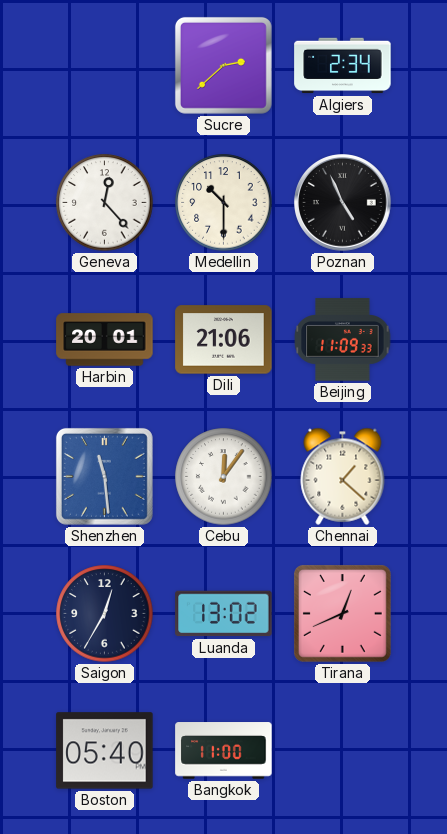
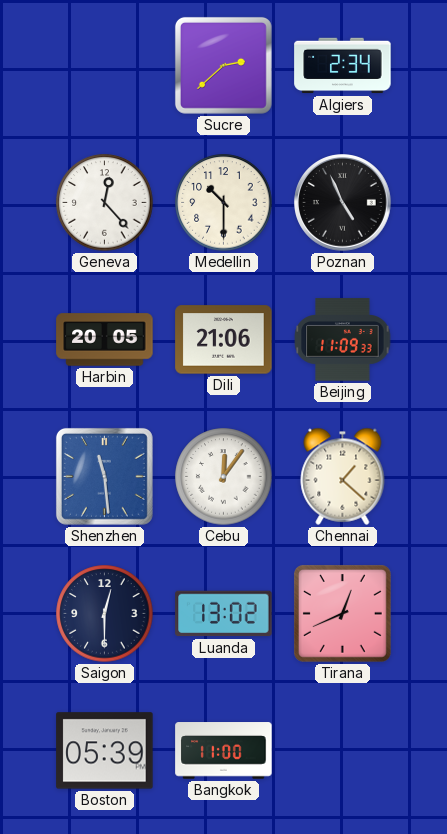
Harbin: 20:01 -> 20:05
Saigon: 12:35 -> 12:30
Boston: 05:40 -> 05:39
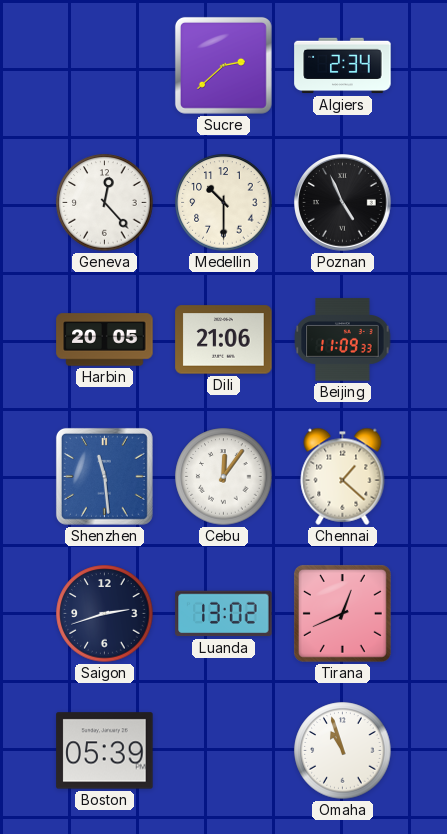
Saigon: 12:30 -> 2:42
Bangkok: 11:00 -> none
Omaha: none -> 10:57
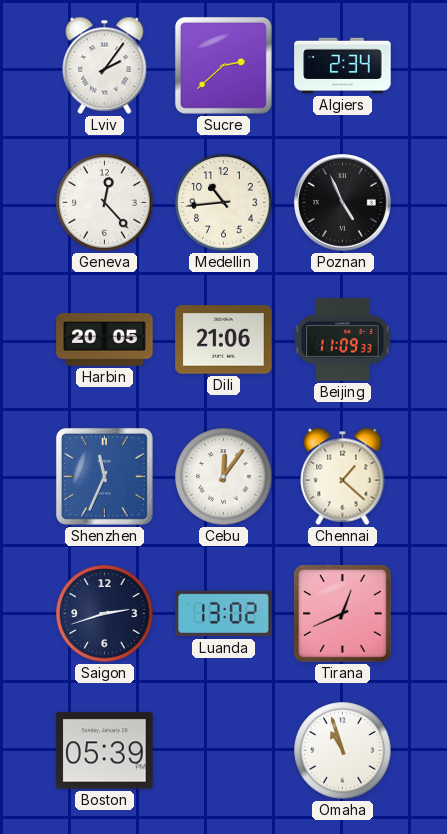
Lviv: none -> 2:06
Medellin: 10:30 -> 10:44
Shenzhen: 11:29 -> 11:34
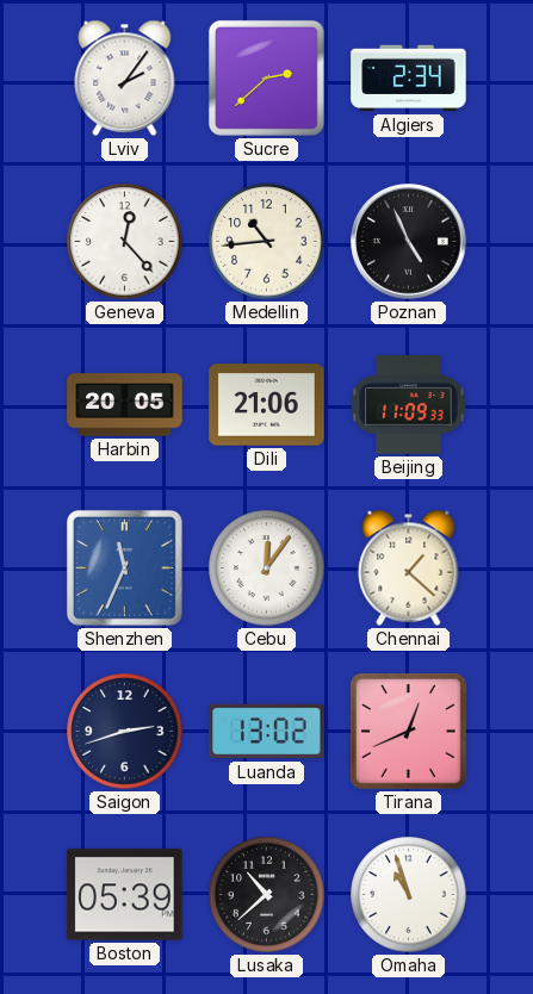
Lusaka: none -> 10:38
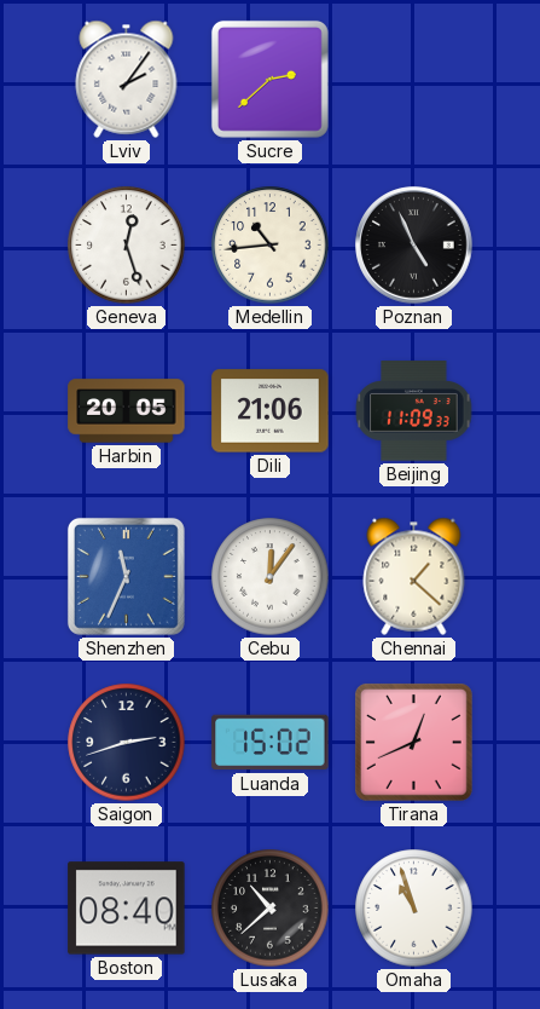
Algiers: 2:34 -> none
Geneva: 12:23 -> 12:27
Luanda: 13:02 -> 15:02
Boston: 05:39 -> 08:40
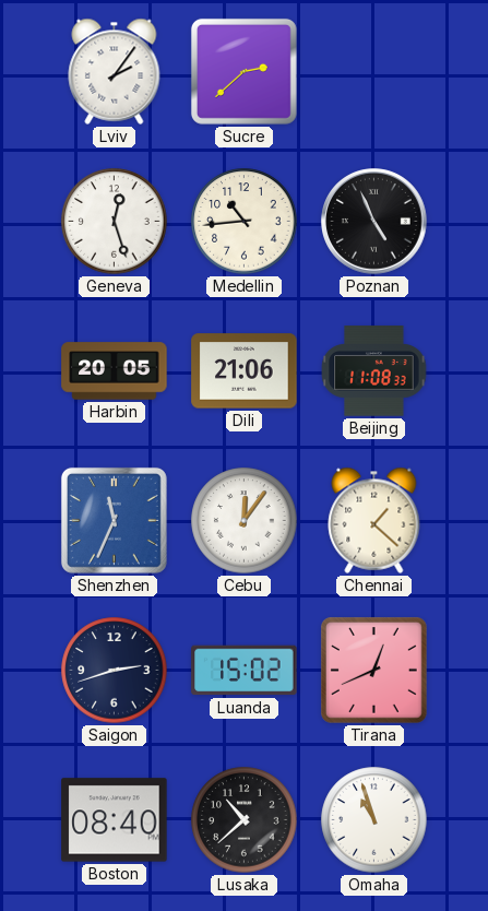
Beijing: 11:09 -> 11:08
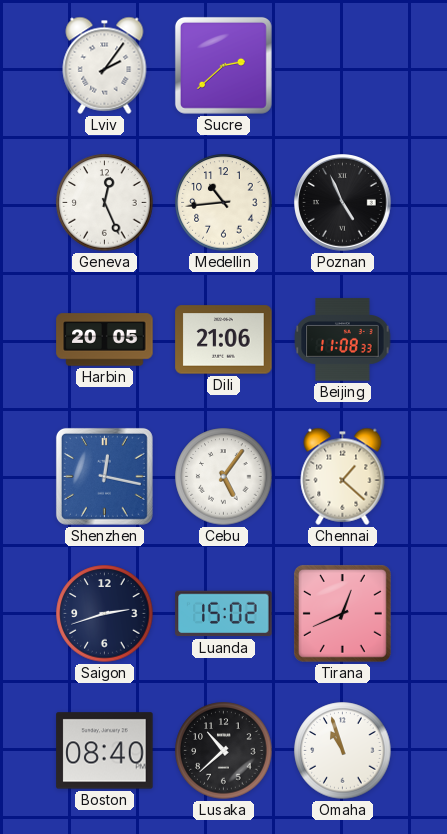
Geneva: 12:27 -> 12:26
Shenzhen: 11:34 -> 12:17
Cebu: 12:06 -> 5:06
